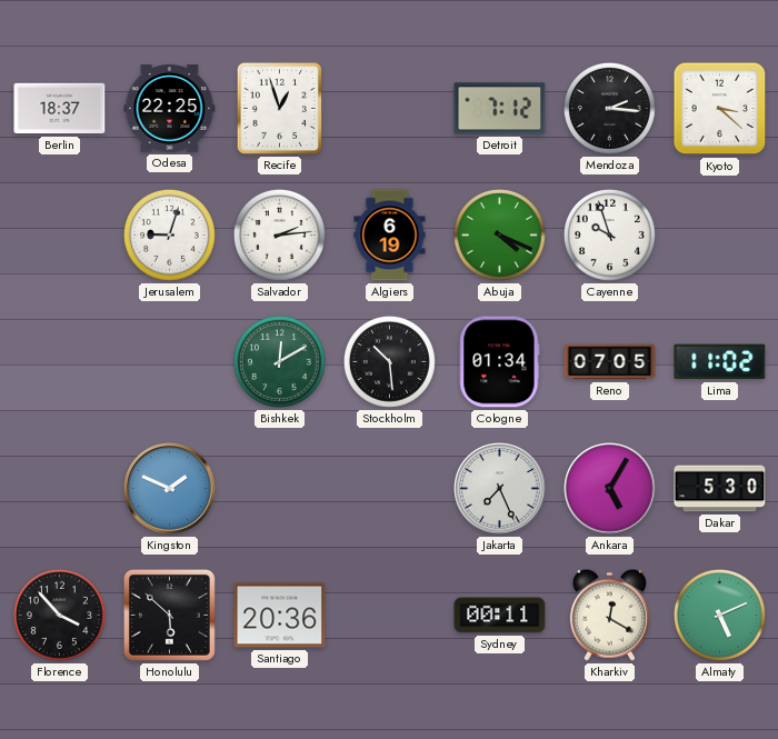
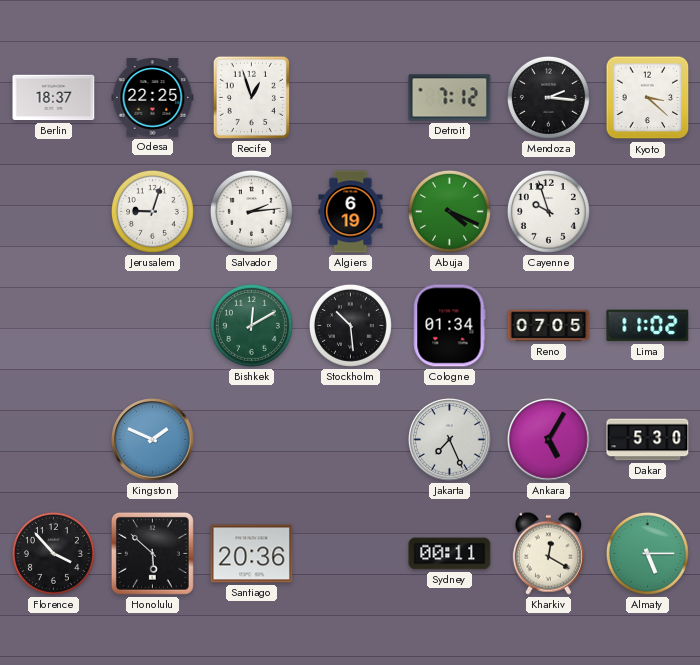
Almaty: 5:11 -> 5:15
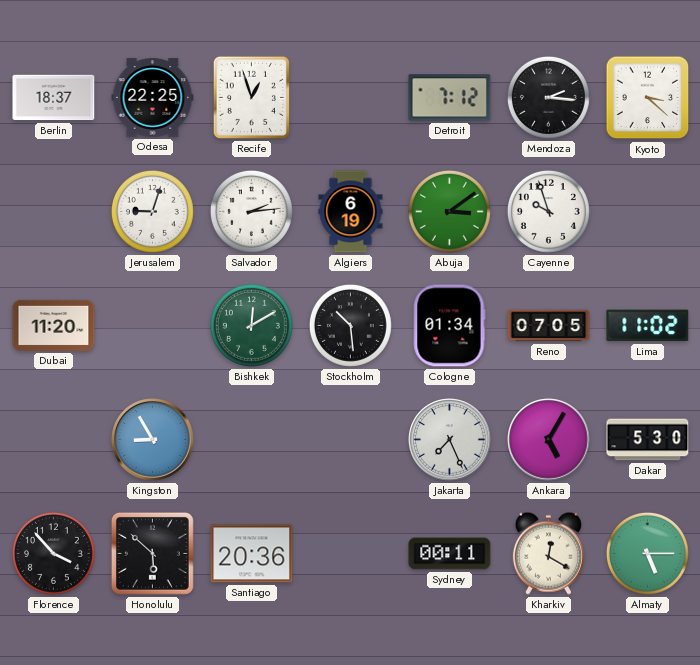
Abuja: 4:19 -> 3:09
Dubai: none -> 11:20
Kingston: 1:49 -> 8:55
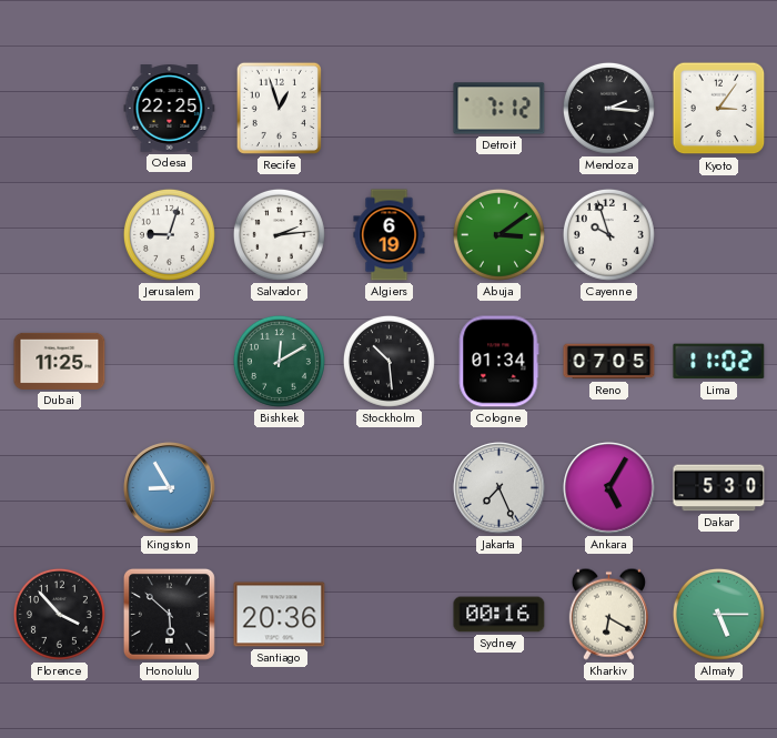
Berlin: 18:37 -> none
Kyoto: 3:22 -> 3:06
Dubai: 11:20 -> 11:25
Sydney: 00:11 -> 00:16
Kharkiv: 12:20 -> 6:20
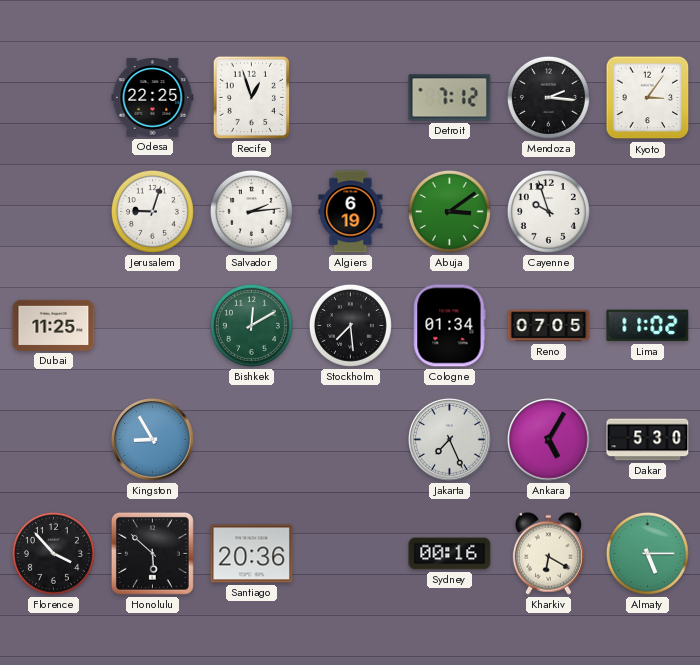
Stockholm: 10:29 -> 7:29
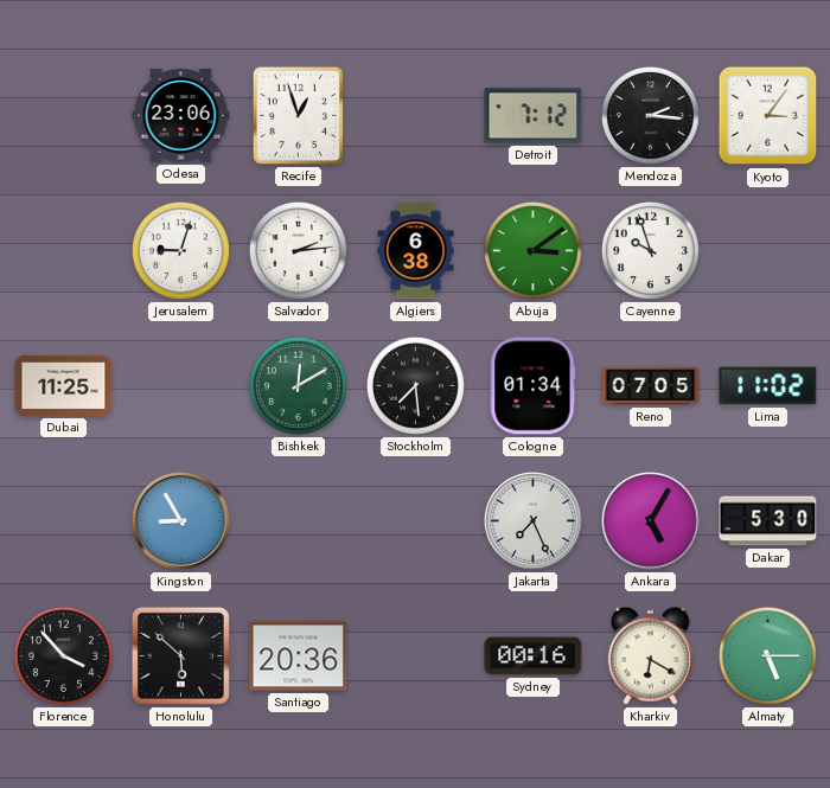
Odesa: 22:25 -> 23:06
Algiers: 6:19 -> 6:38
